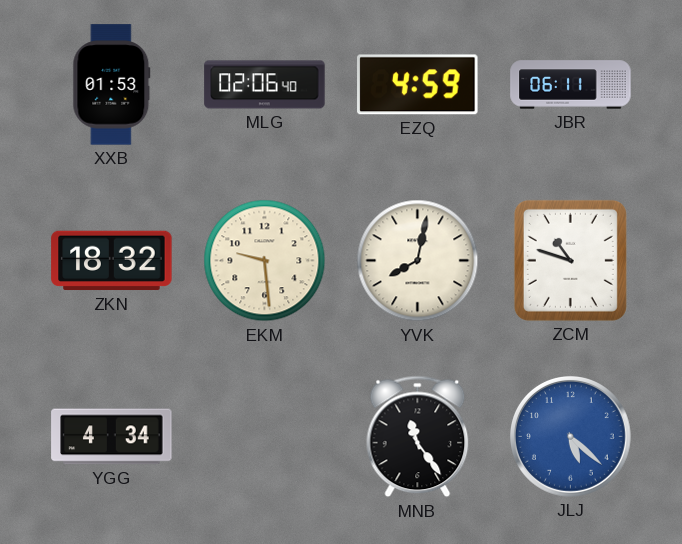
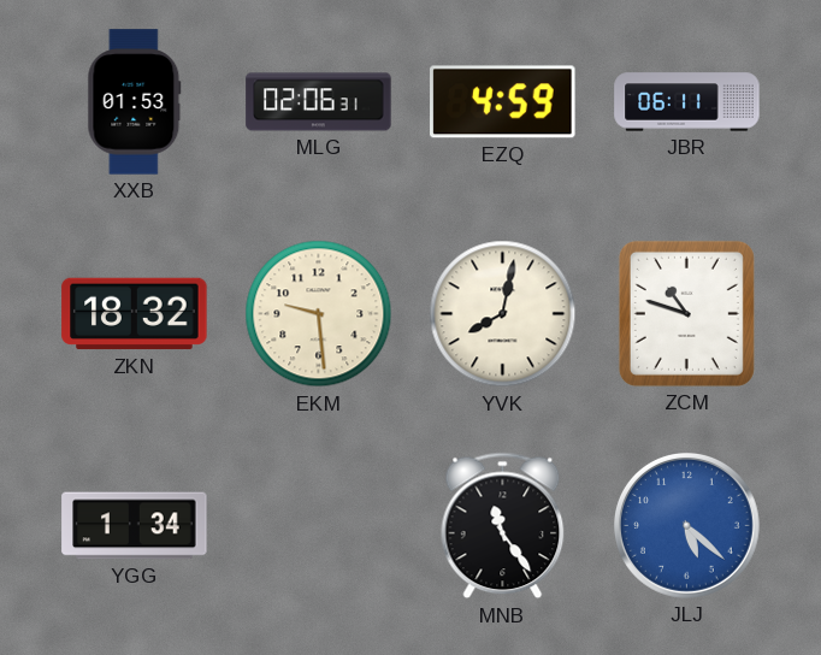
MLG: 02:06:40 -> 02:06:31
YGG: 4:34 -> 1:34
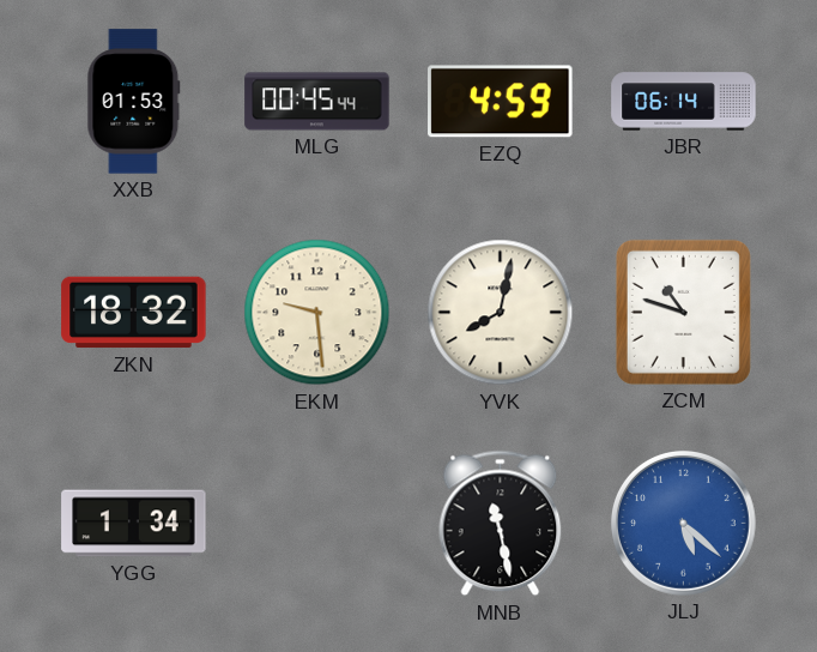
MLG: 02:06 -> 00:45
JBR: 06:11 -> 06:14
MNB: 11:24 -> 11:28
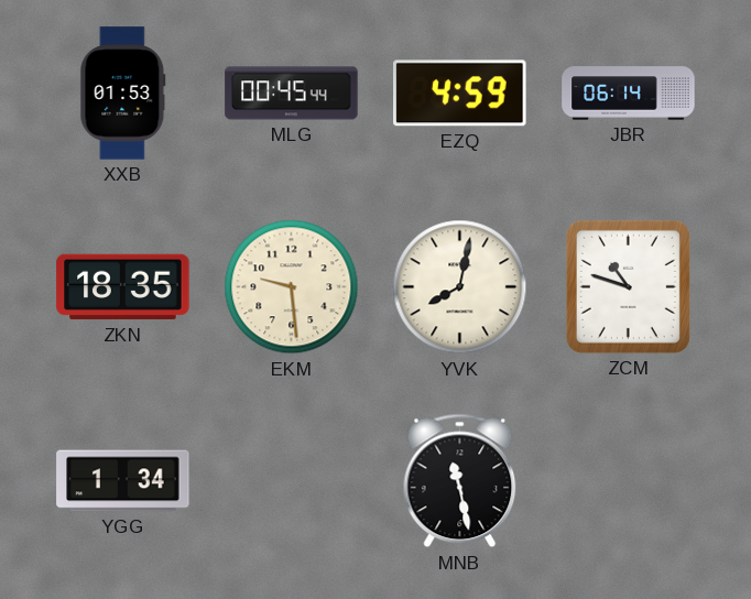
ZKN: 18:32 -> 18:35
JLJ: 5:22 -> none
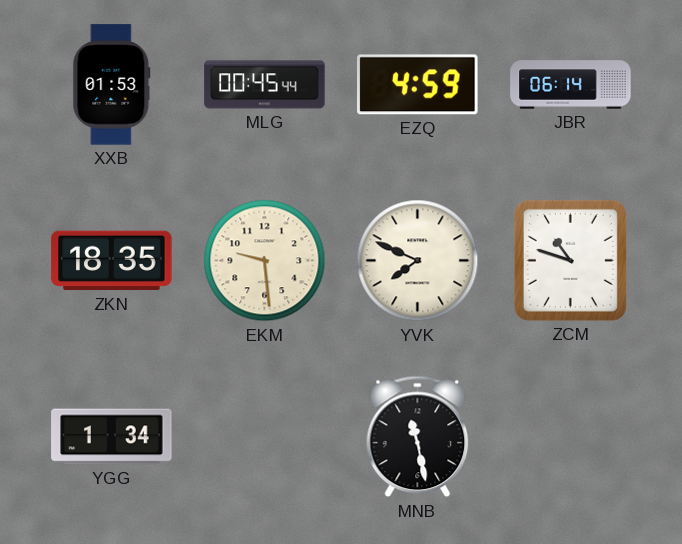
YVK: 8:02 -> 7:49
